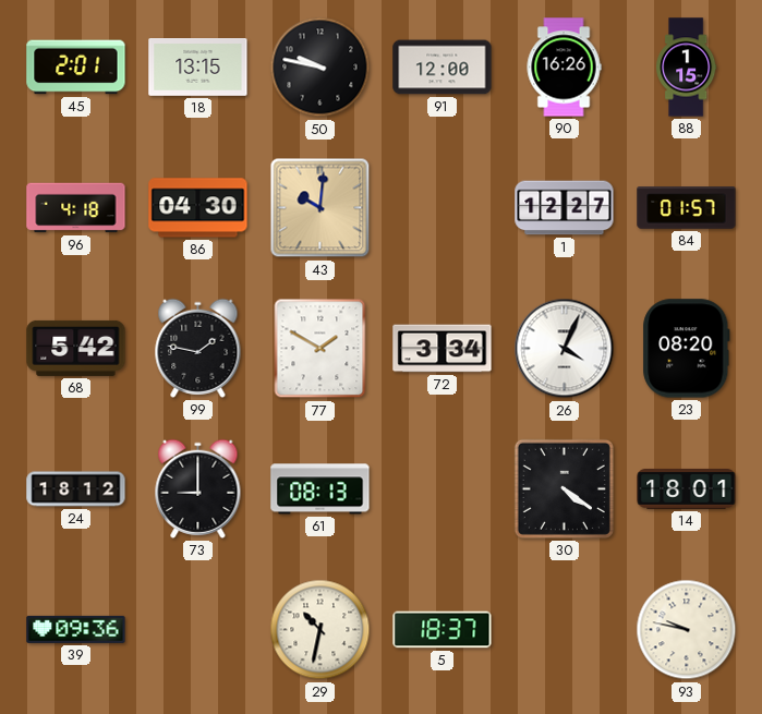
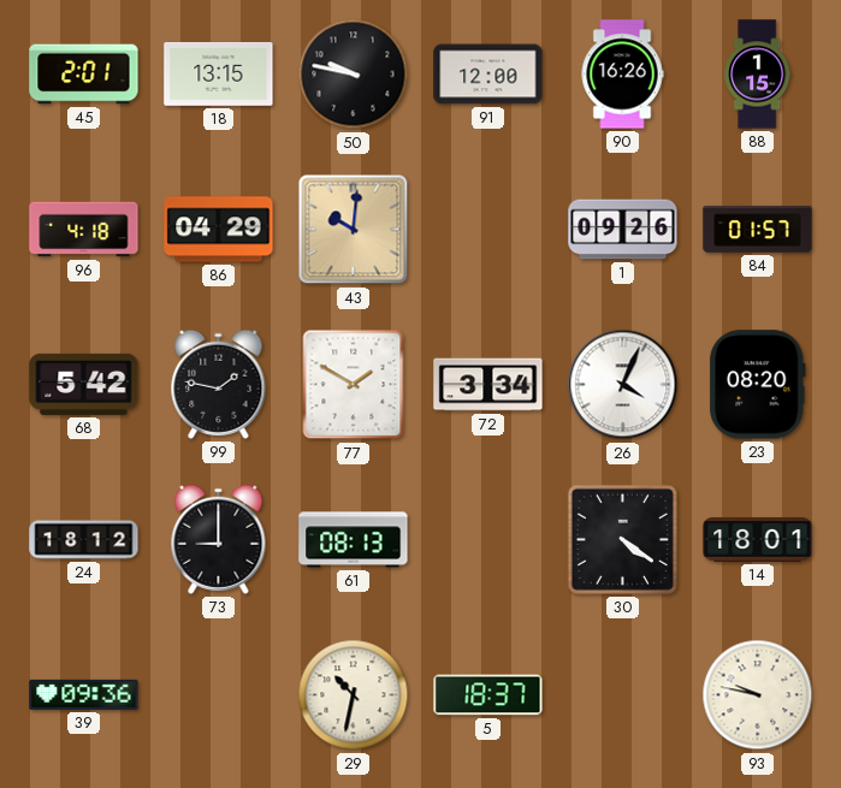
86: 04:30 -> 04:29
1: 12:27 -> 09:26
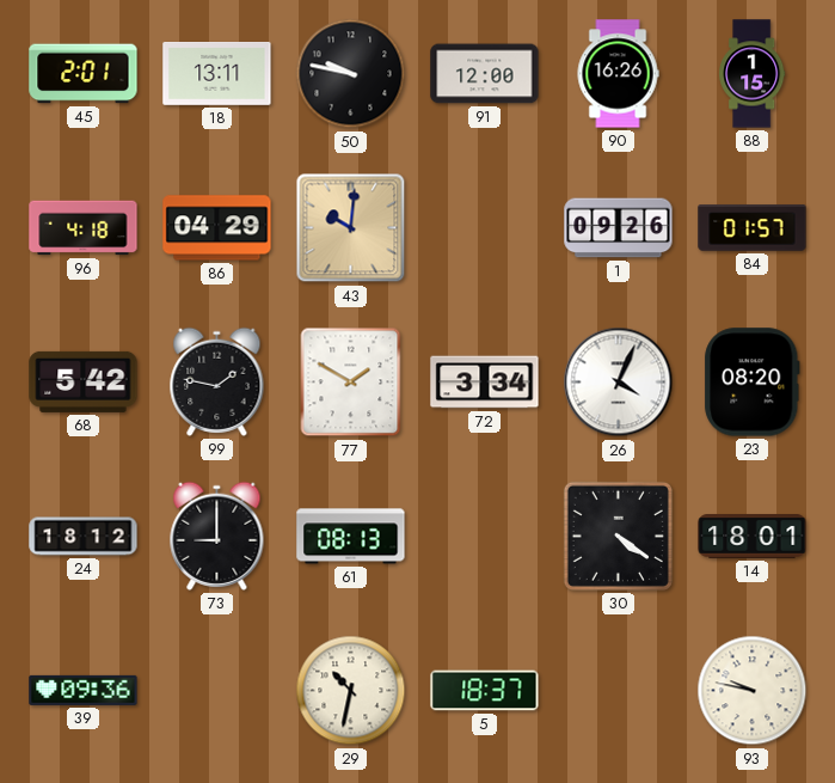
18: 13:15 -> 13:11
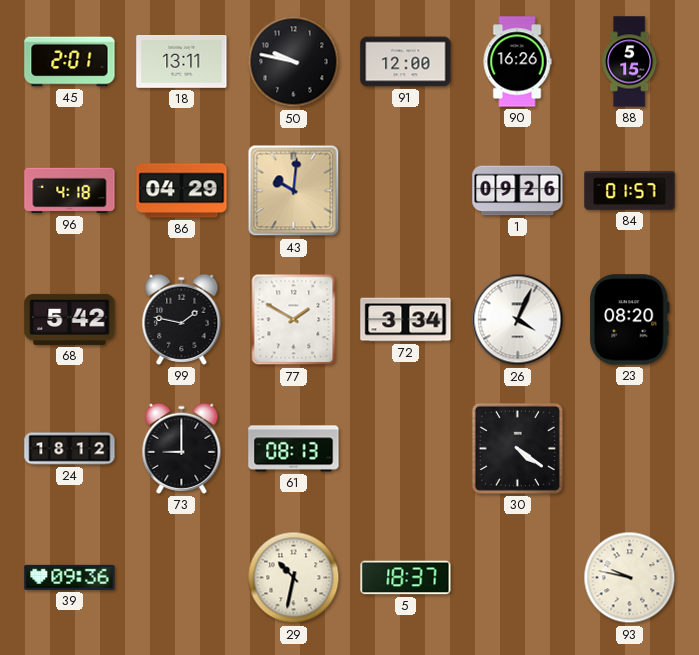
88: 1:15 -> 5:15
14: 18:01 -> none
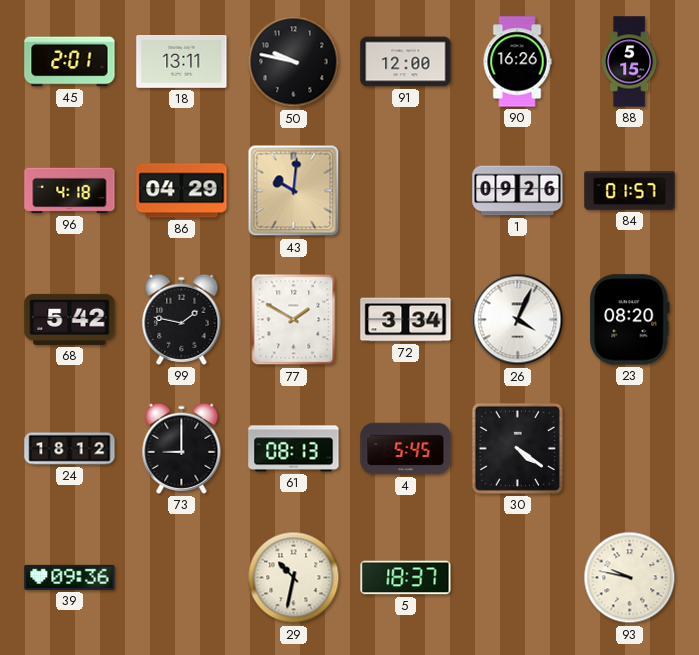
4: none -> 5:45
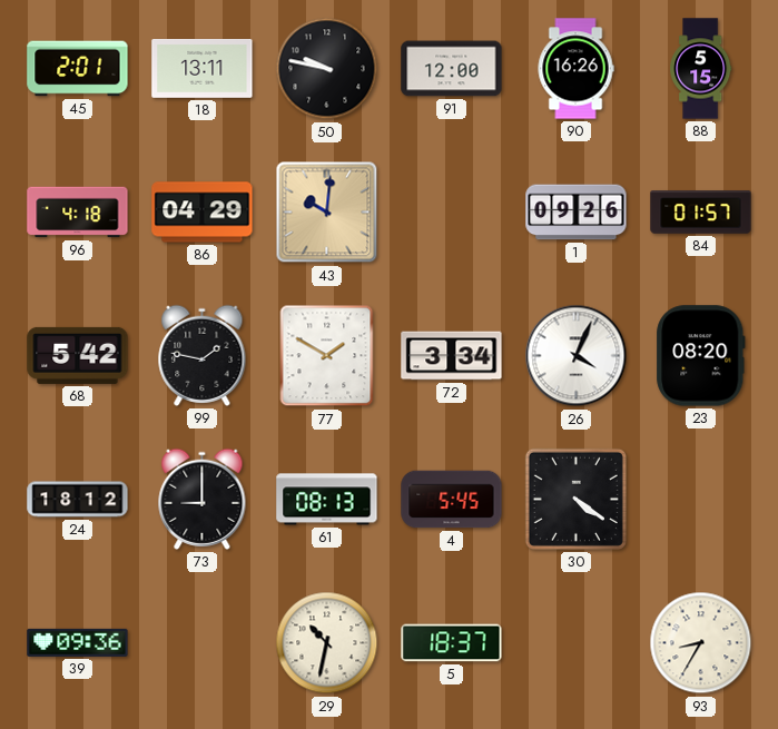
93: 9:47 -> 8:35
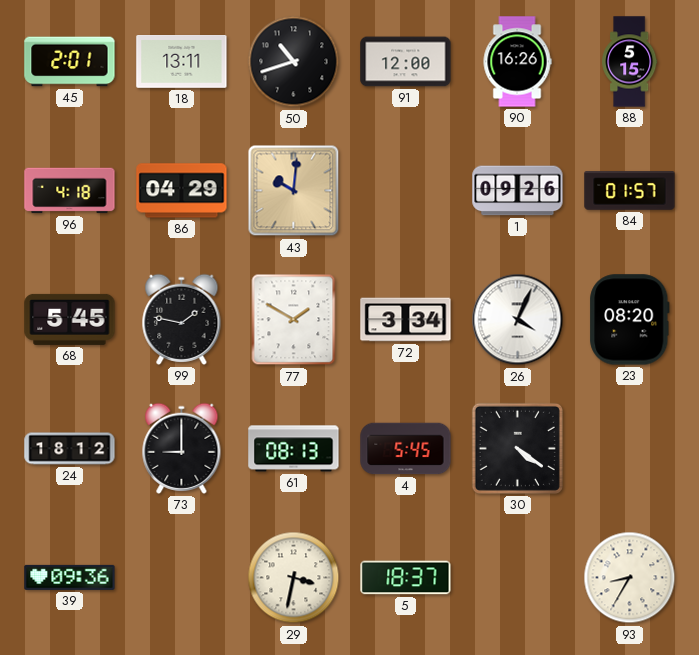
50: 9:47 -> 10:42
68: 5:42 -> 5:45
29: 10:32 -> 3:32
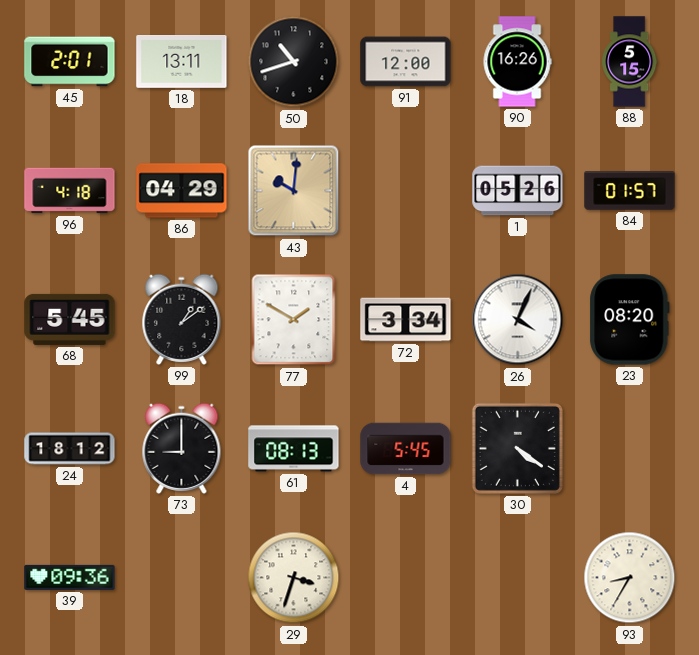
1: 09:26 -> 05:26
99: 1:47 -> 1:09
29: 3:32 -> 3:33
5: 18:37 -> none
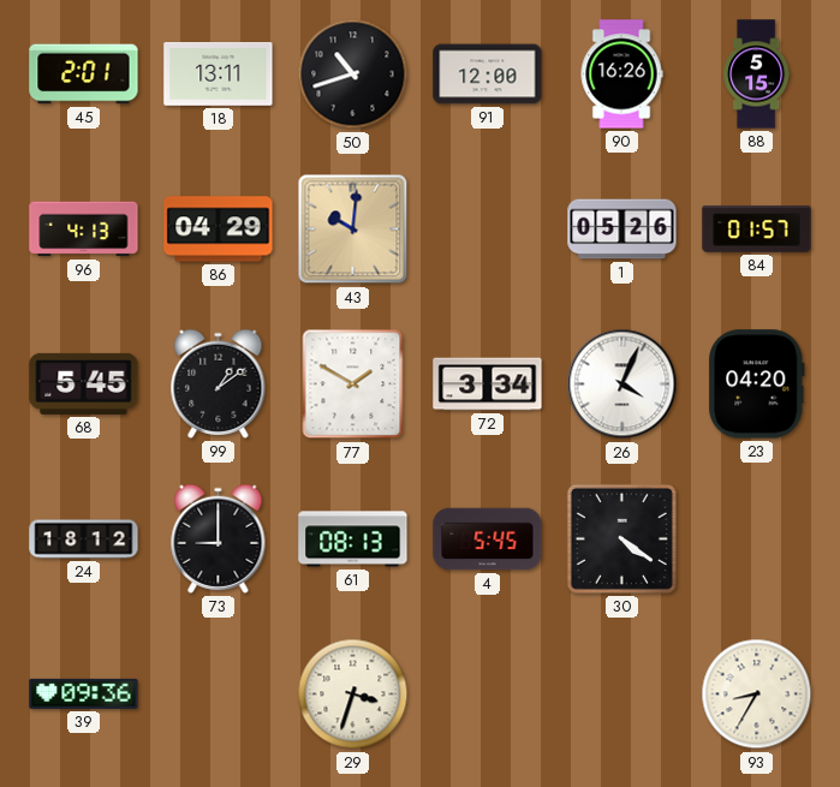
96: 4:18 -> 4:13
23: 08:20 -> 04:20
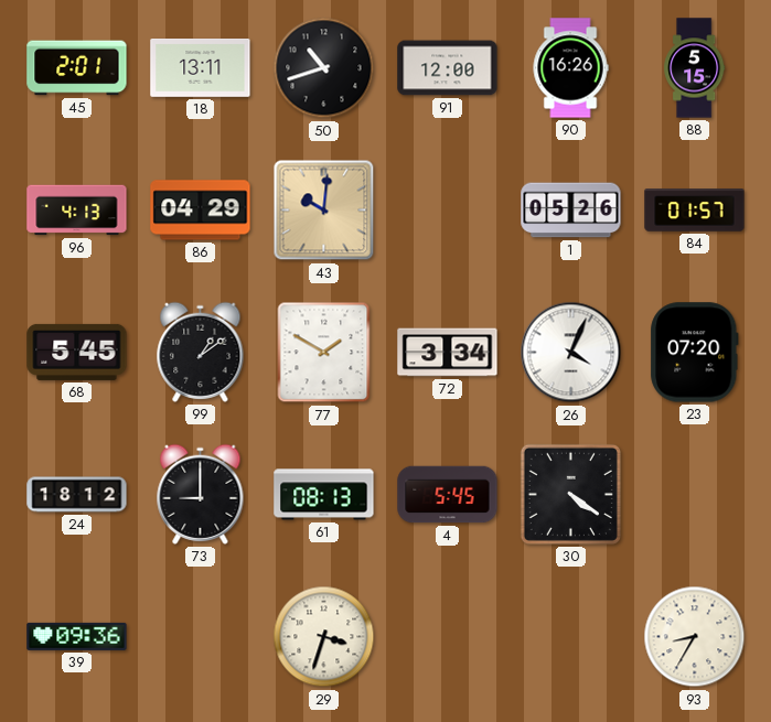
23: 04:20 -> 07:20
